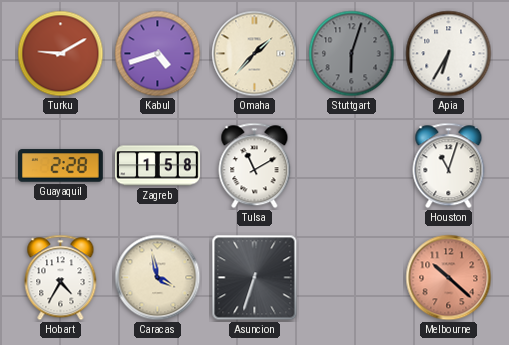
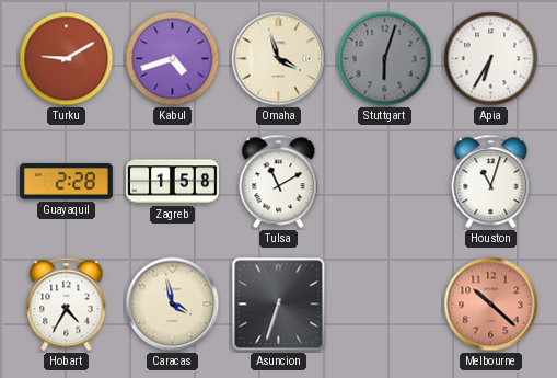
Omaha: 1:37 -> 3:57
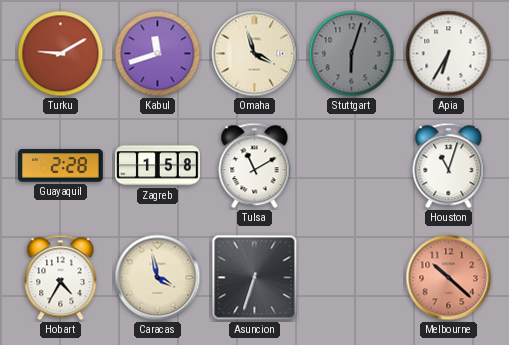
Kabul: 4:42 -> 11:42
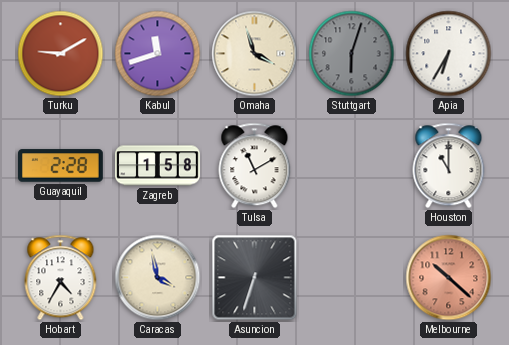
Houston: 11:03 -> 11:00
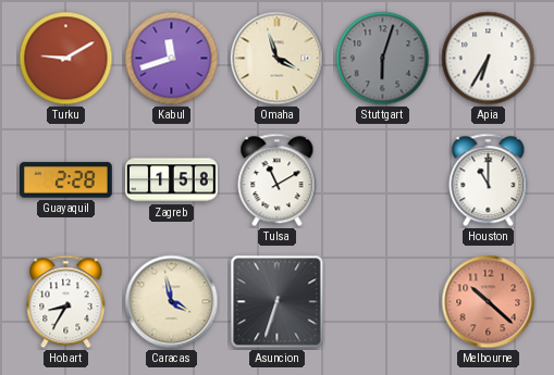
Hobart: 4:35 -> 8:35
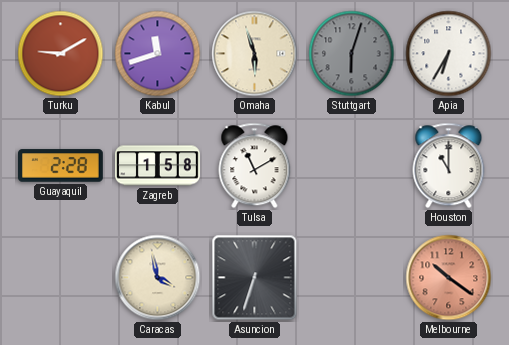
Omaha: 3:57 -> 5:57
Hobart: 8:35 -> none
Melbourne: 10:22 -> 10:21
